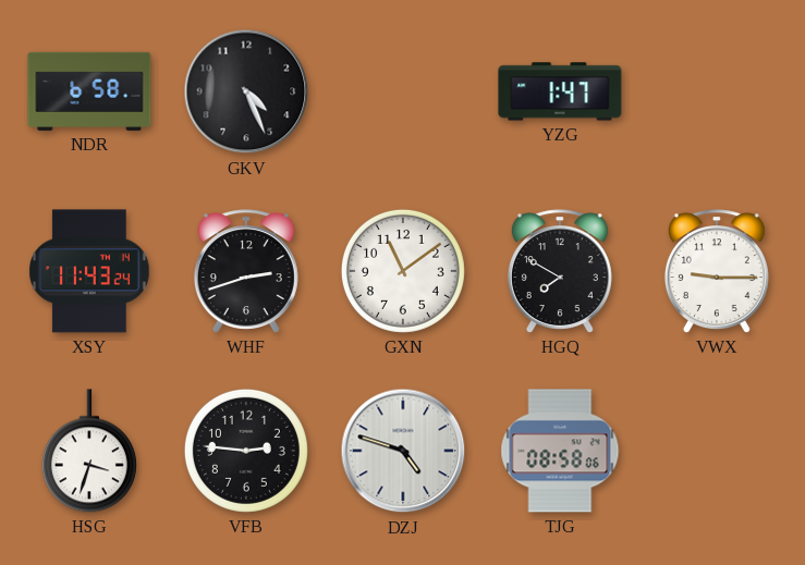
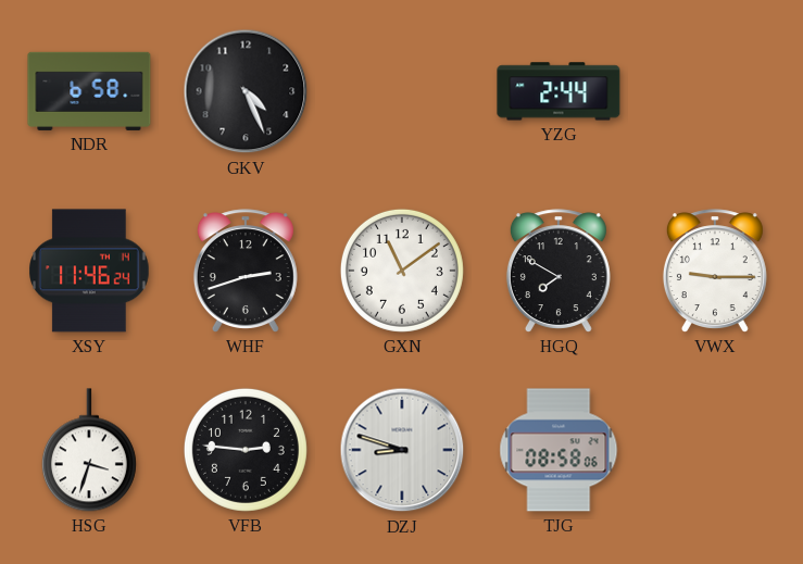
YZG: 1:47 -> 2:44
XSY: 11:43 -> 11:46
DZJ: 4:48 -> 8:48
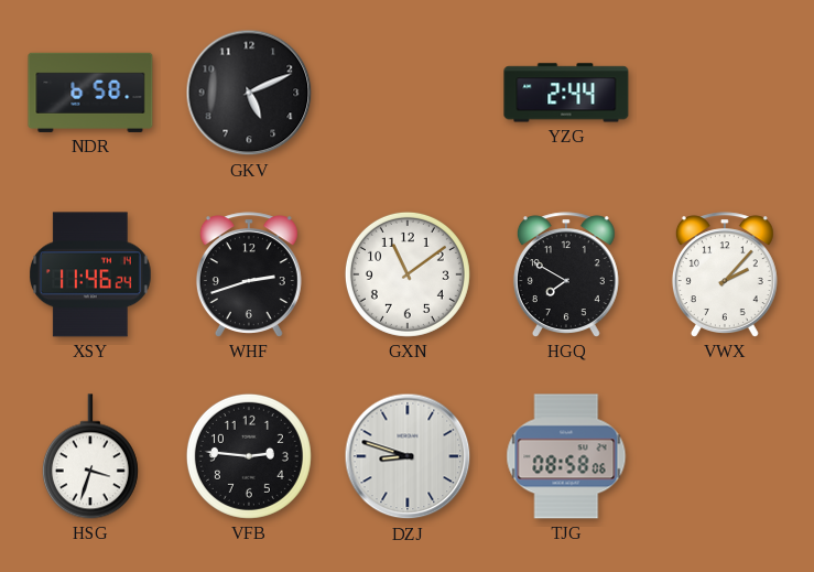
GKV: 4:26 -> 5:11
VWX: 9:15 -> 2:07
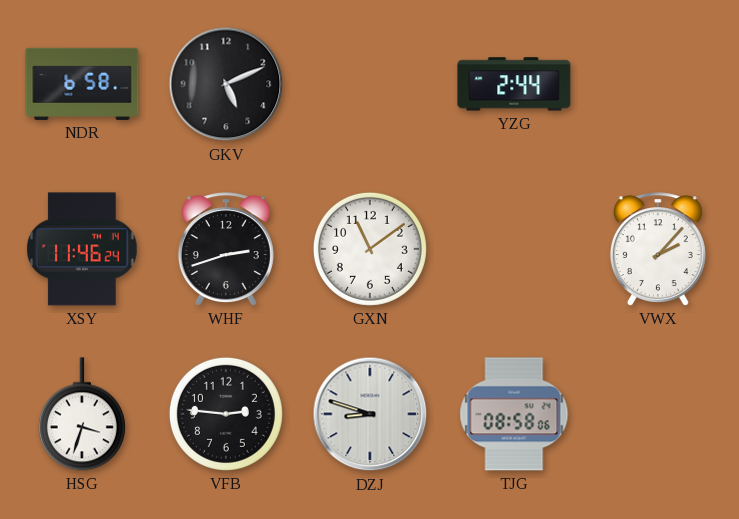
HGQ: 7:50 -> none
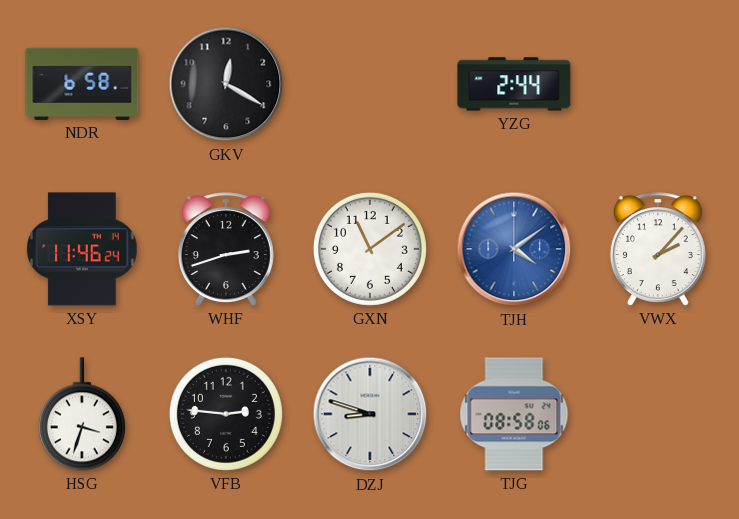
GKV: 5:11 -> 12:20
TJH: none -> 4:09
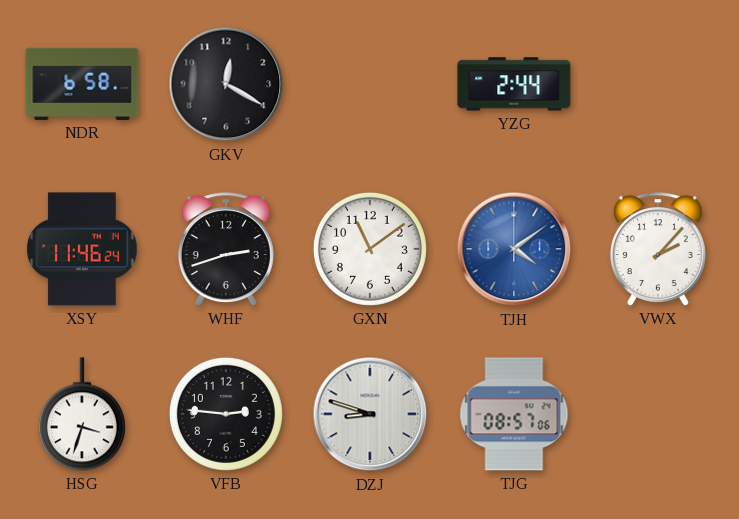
TJG: 08:58 -> 08:57
